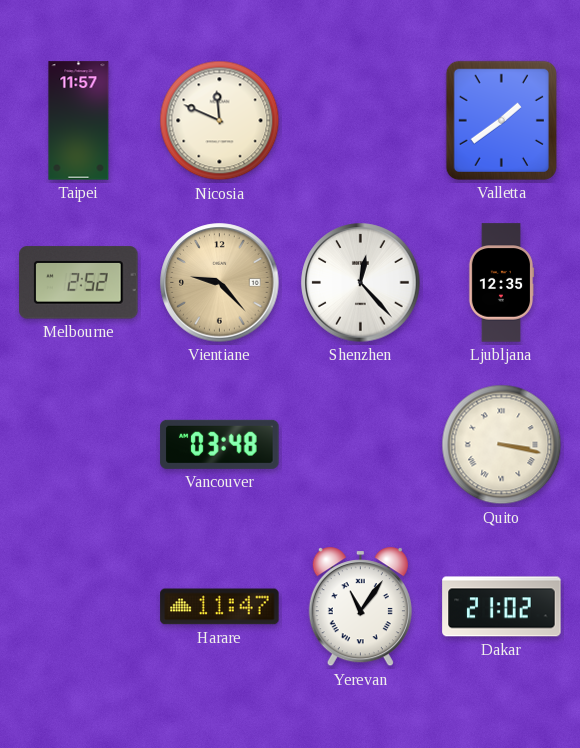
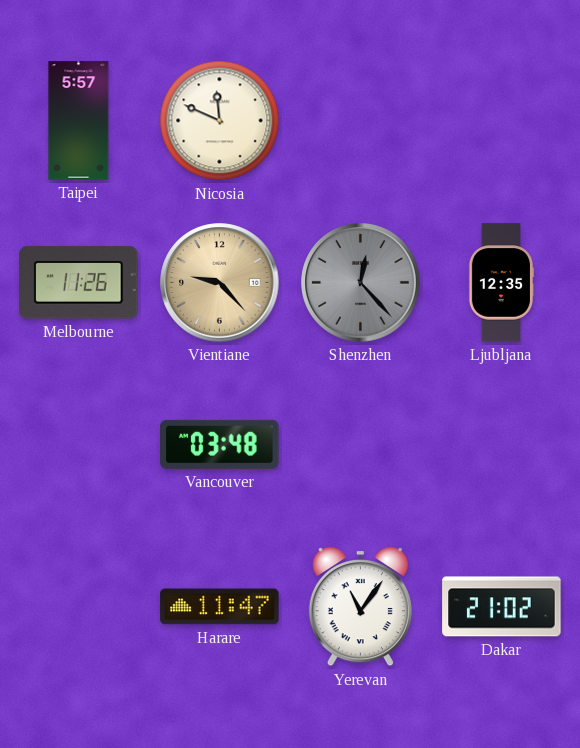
Taipei: 11:57 -> 5:57
Valletta: 1:39 -> none
Melbourne: 2:52 -> 11:26
Shenzhen dial: white -> grey
Quito: 3:17 -> none
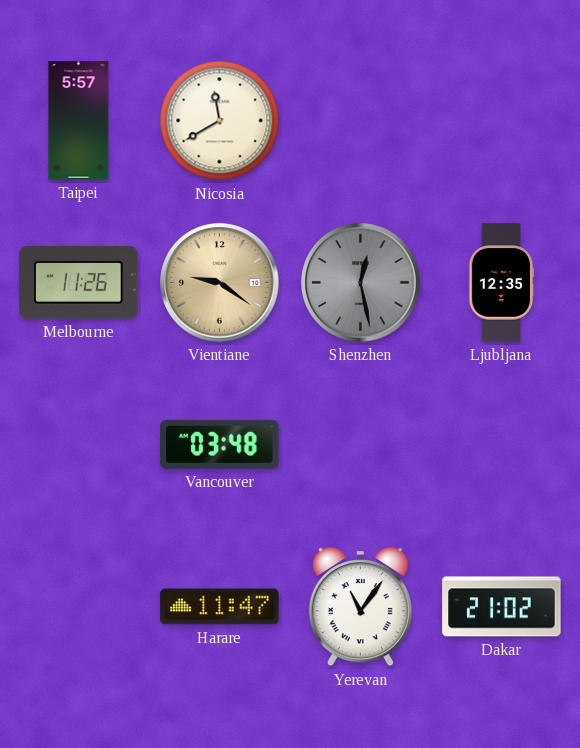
Nicosia: 11:49 -> 11:40
Vientiane: 9:23 -> 9:21
Shenzhen: 12:23 -> 12:28
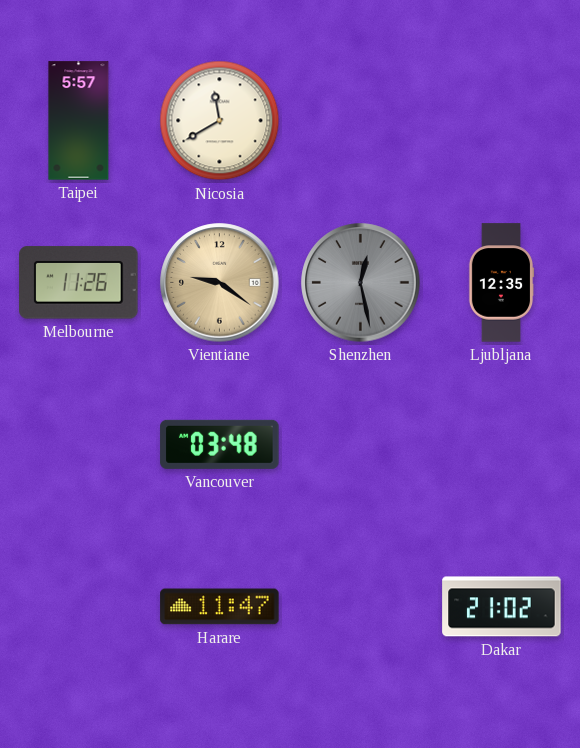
Yerevan: 11:06 -> none
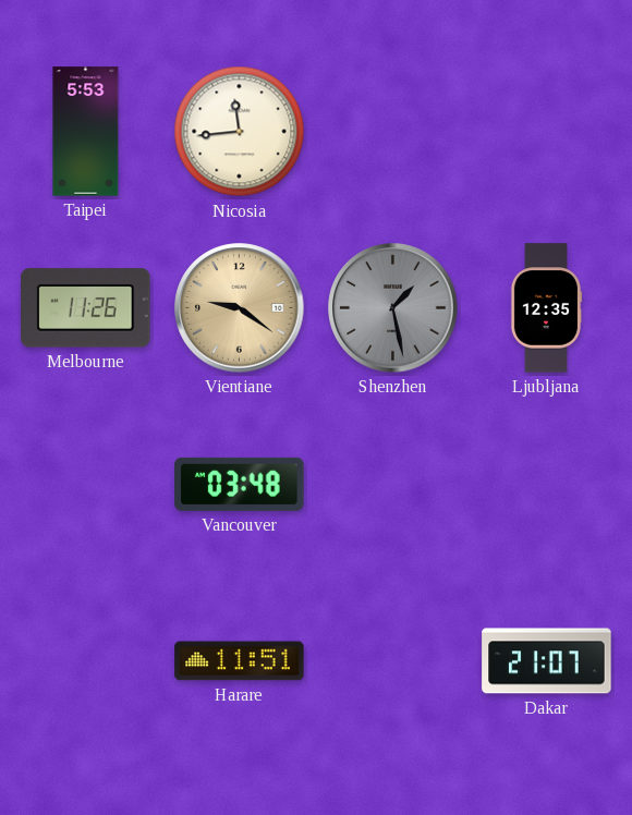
Taipei: 5:57 -> 5:53
Nicosia: 11:40 -> 11:44
Shenzhen: 12:28 -> 1:28
Harare: 11:47 -> 11:51
Dakar: 21:02 -> 21:07
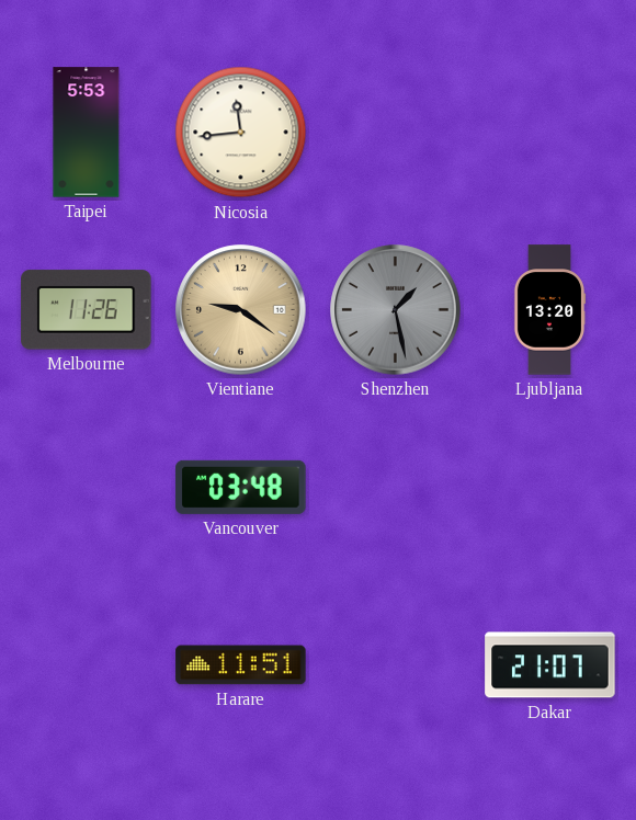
Ljubljana: 12:35 -> 13:20
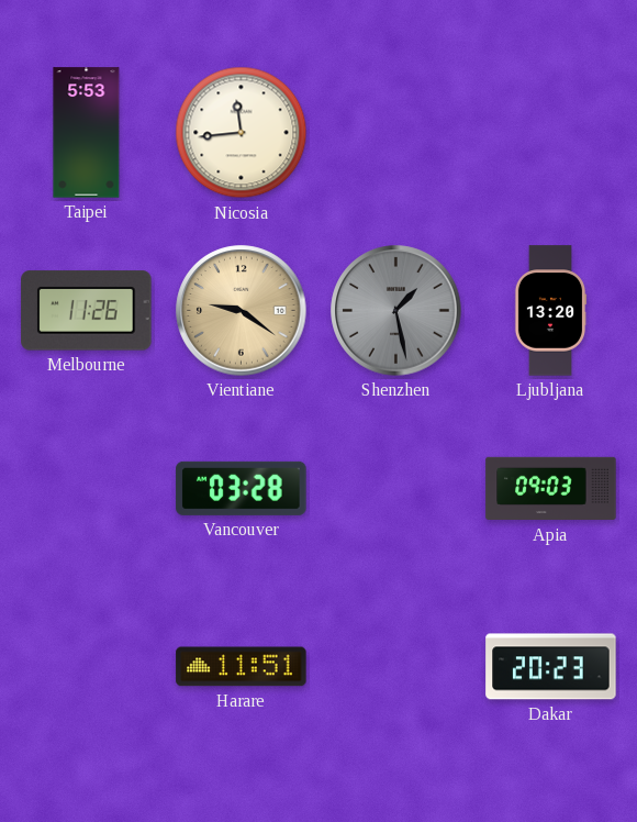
Vancouver: 03:48 -> 03:28
Apia: none -> 09:03
Dakar: 21:07 -> 20:23
